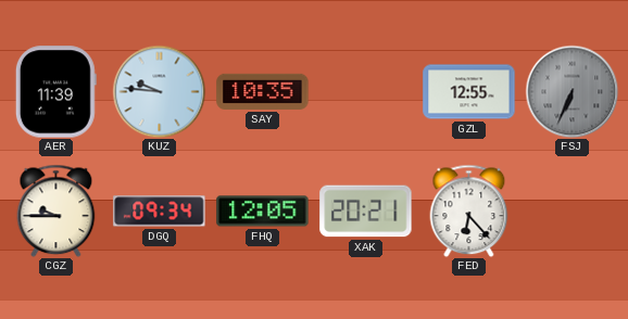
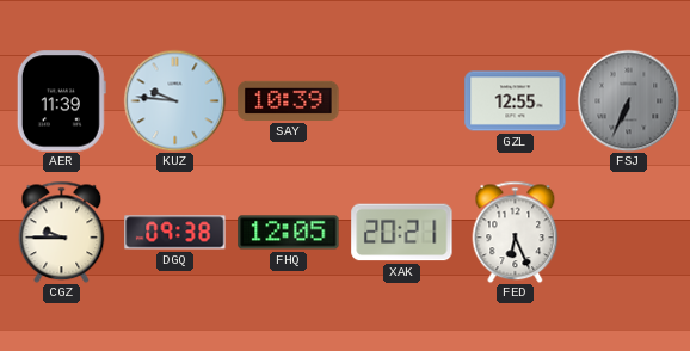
SAY: 10:35 -> 10:39
DGQ: 09:34 -> 09:38
FED: 6:23 -> 6:26
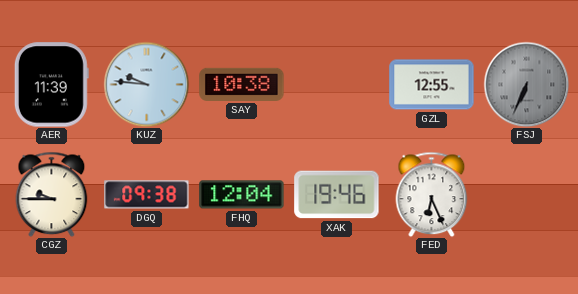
SAY: 10:39 -> 10:38
FHQ: 12:05 -> 12:04
XAK: 20:21 -> 19:46
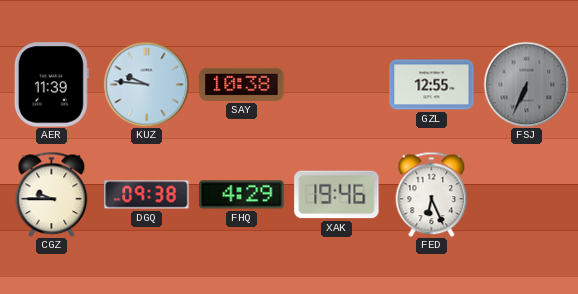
FHQ: 12:04 -> 4:29
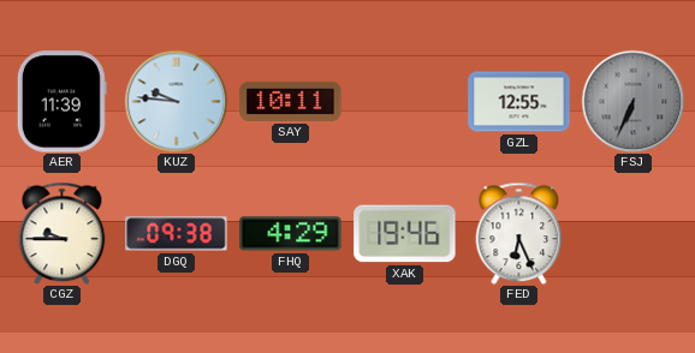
SAY: 10:38 -> 10:11
